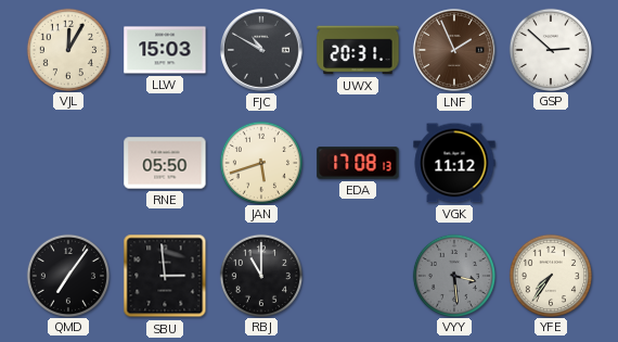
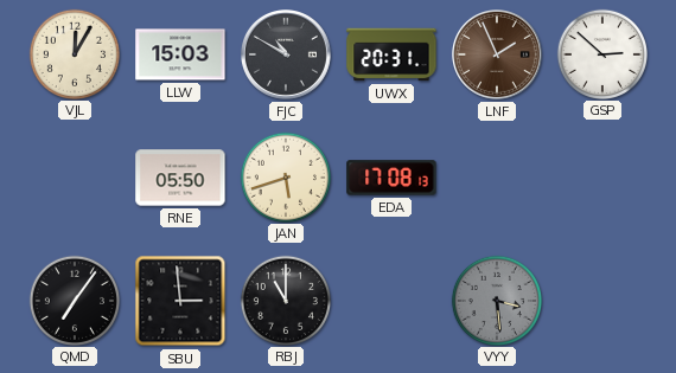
VGK: 11:12 -> none
YFE: 7:36 -> none
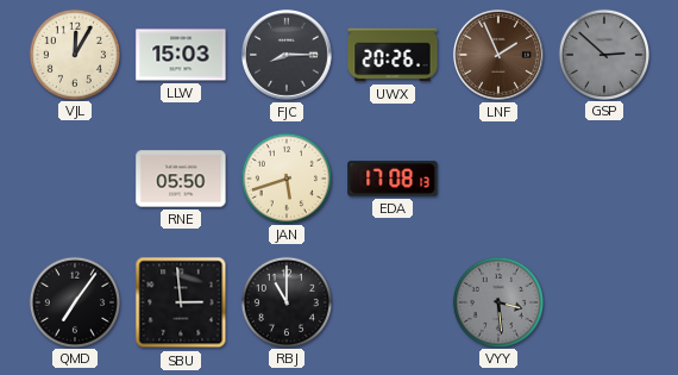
FJC: 10:50 -> 8:15
UWX: 20:31 -> 20:26
GSP dial: white -> grey
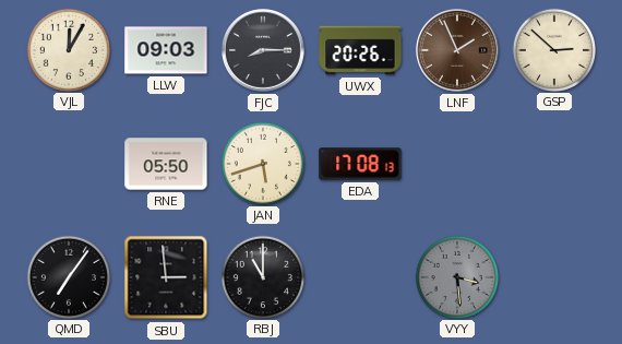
LLW: 15:03 -> 09:03
GSP dial: grey -> cream
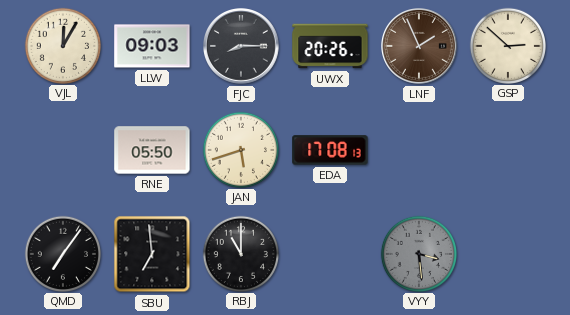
SBU: 2:59 -> 6:59
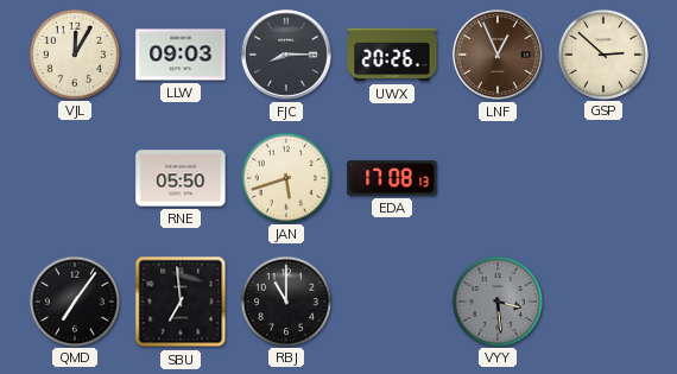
LNF: 1:56 -> 12:56
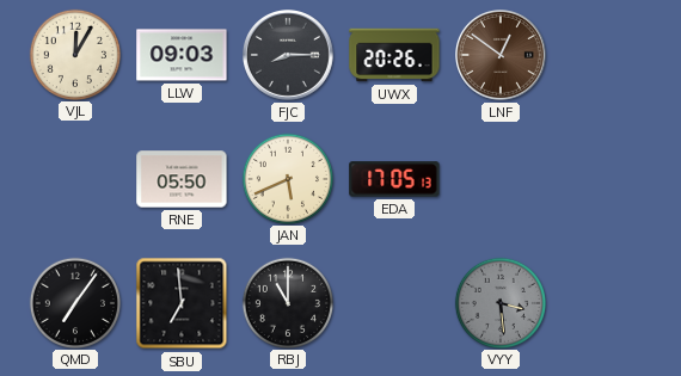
LNF: 12:56 -> 12:51
GSP: 2:52 -> none
JAN: 5:42 -> 5:41
EDA: 17:08 -> 17:05
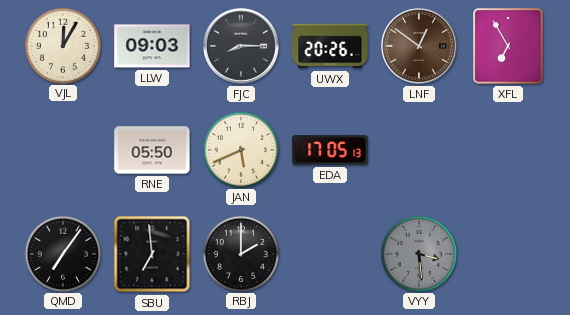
XFL: none -> 6:55
RBJ: 11:00 -> 2:00
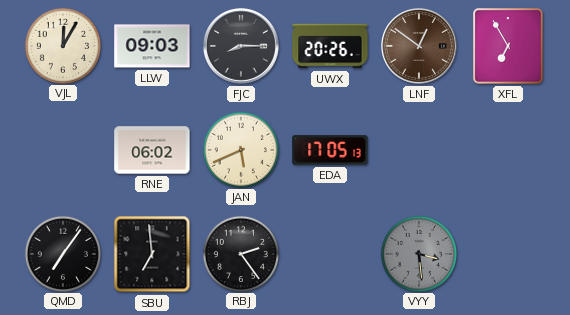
RNE: 05:50 -> 06:02
RBJ: 2:00 -> 2:24
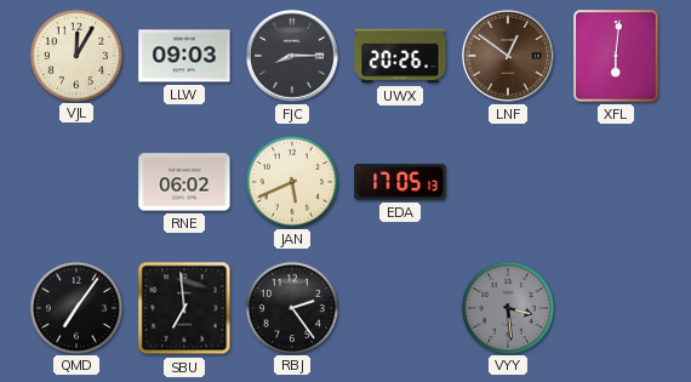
XFL: 6:55 -> 6:01
